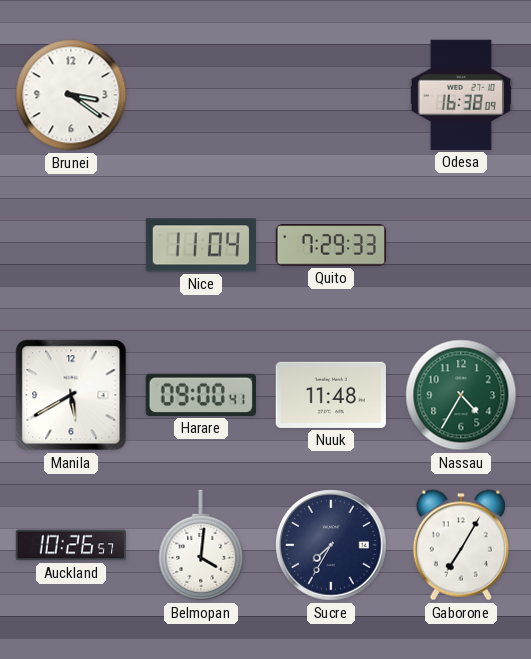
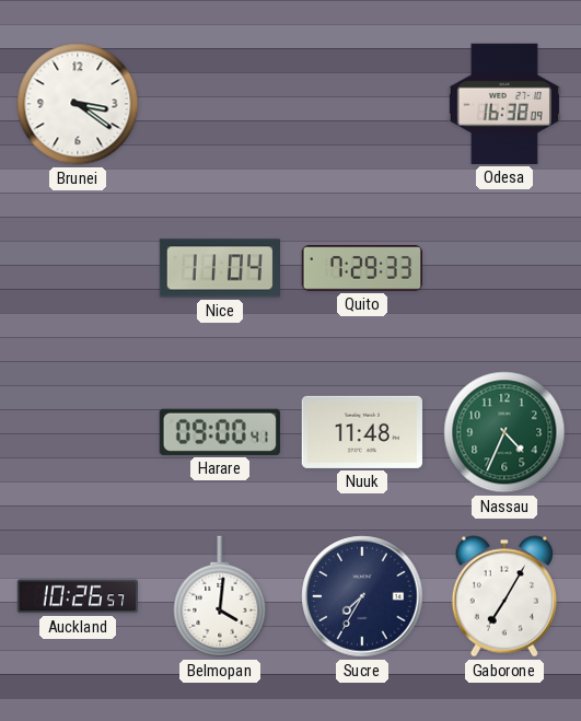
Manila: 5:40 -> none
Nassau: 4:35 -> 4:34
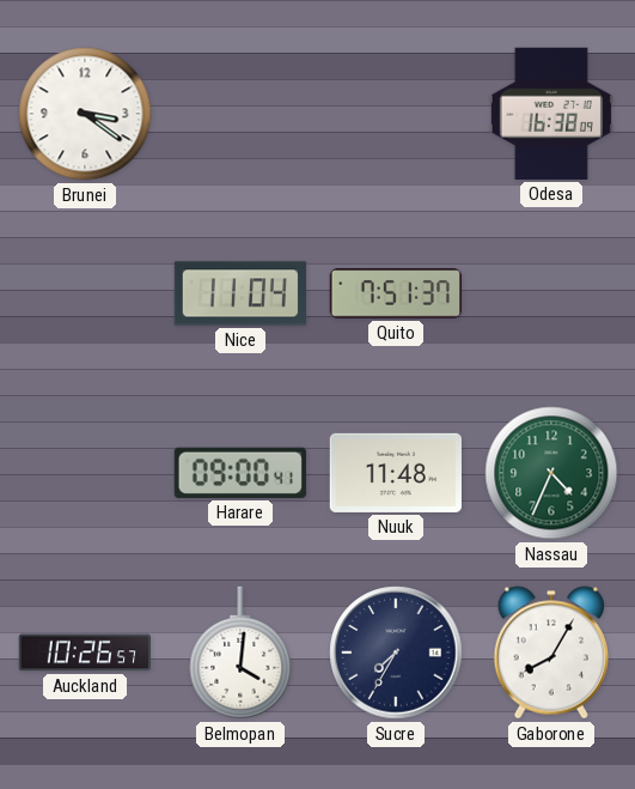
Quito: 7:29 -> 7:51
Gaborone: 7:05 -> 8:05
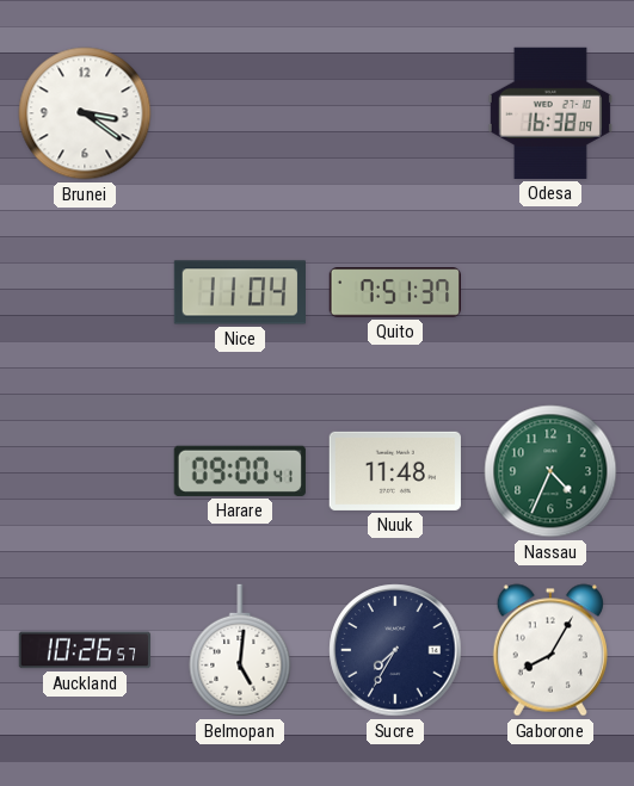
Belmopan: 4:01 -> 5:01
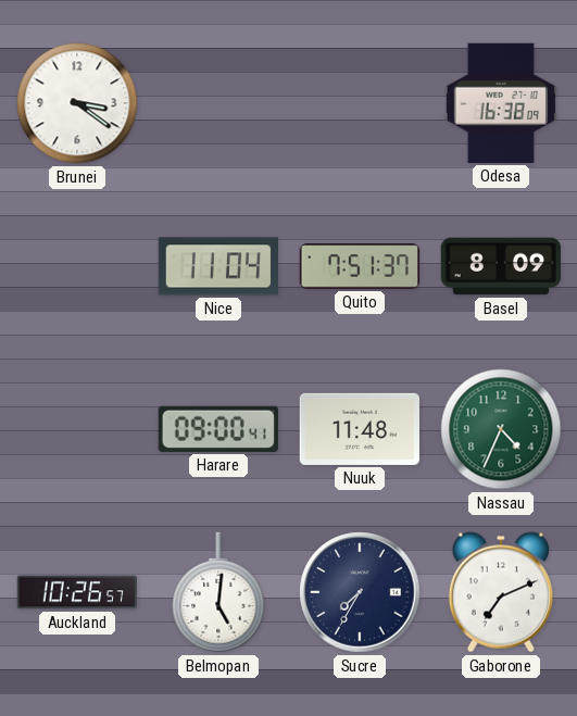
Basel: none -> 8:09
Gaborone: 8:05 -> 7:11
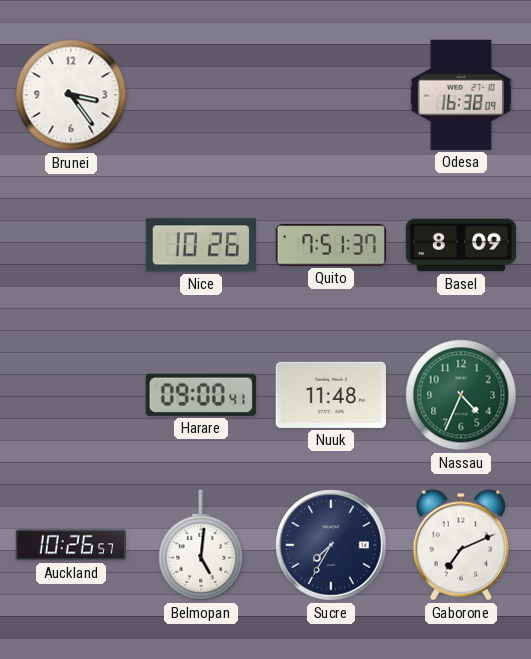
Brunei: 3:21 -> 3:24
Nice: 11:04 -> 10:26
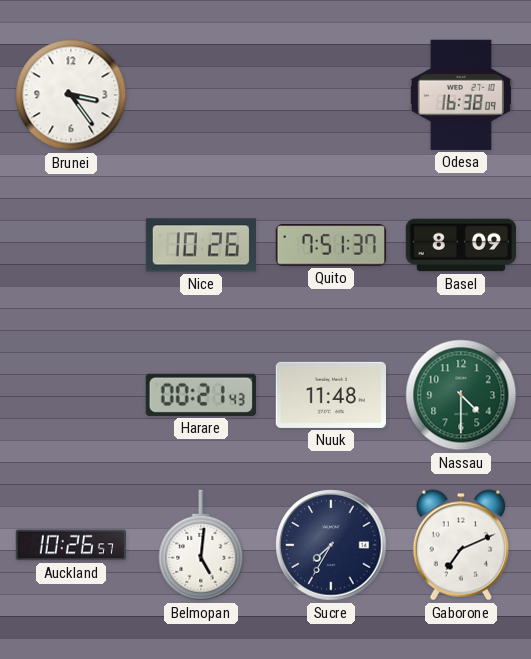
Harare: 09:00 -> 00:21
Nassau: 4:34 -> 4:30
